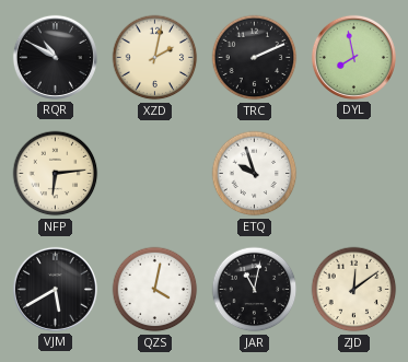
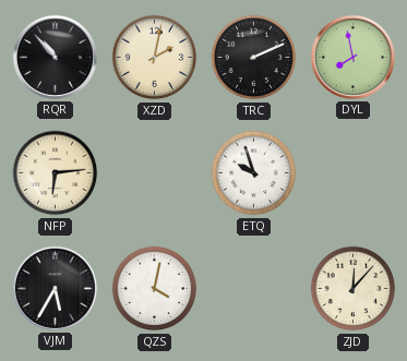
RQR: 10:50 -> 10:53
VJM: 5:40 -> 5:35
JAR: 11:02 -> none
ZJD: 12:09 -> 12:07
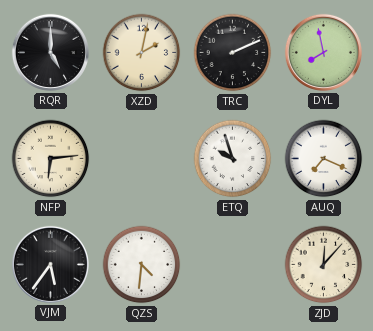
RQR: 10:53 -> 5:00
AUQ: none -> 7:19
VJM: 5:35 -> 5:36
QZS: 4:02 -> 4:31
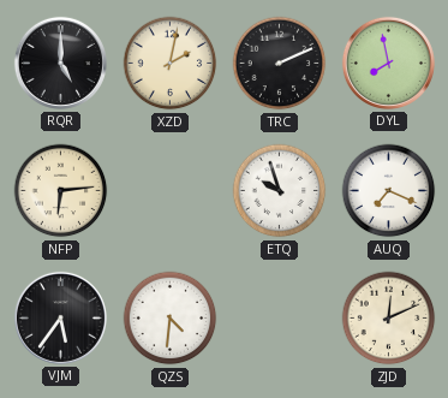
ZJD: 12:07 -> 12:11
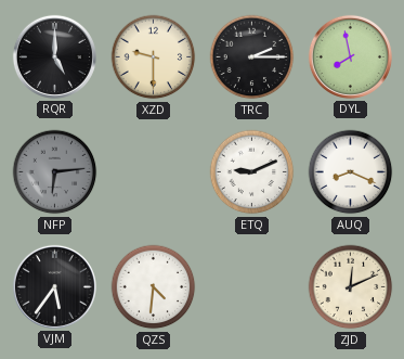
XZD: 2:02 -> 9:30
TRC: 2:11 -> 2:15
NFP dial: cream -> grey
ETQ: 9:57 -> 9:11
AUQ: 7:19 -> 8:19
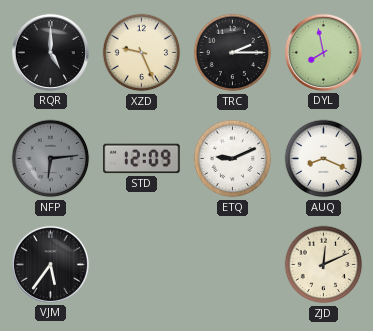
XZD: 9:30 -> 9:26
STD: none -> 12:09
QZS: 4:31 -> none
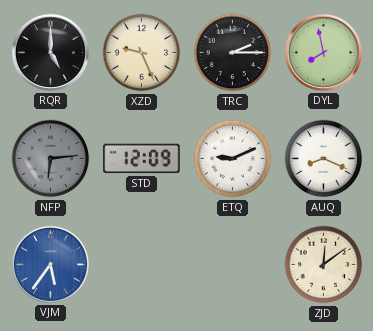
VJM dial: black -> blue
ZJD: 12:11 -> 12:09
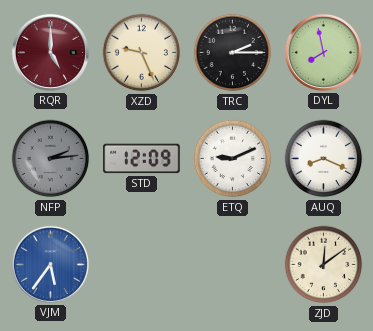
RQR dial: black -> burgundy
NFP: 6:14 -> 2:14
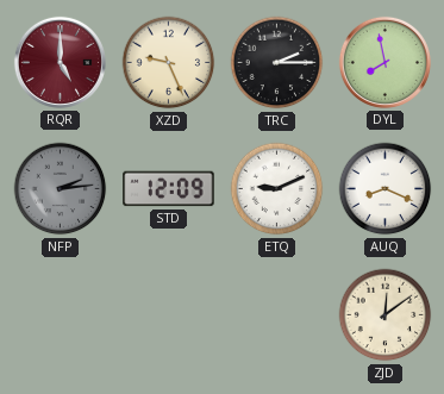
VJM: 5:36 -> none
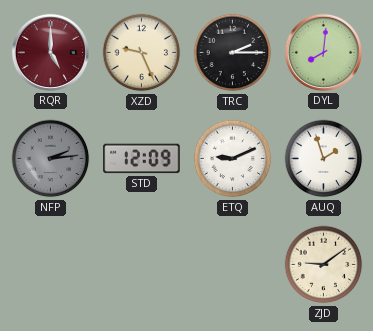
DYL: 7:58 -> 8:01
AUQ: 8:19 -> 1:57
ZJD: 12:09 -> 9:09
